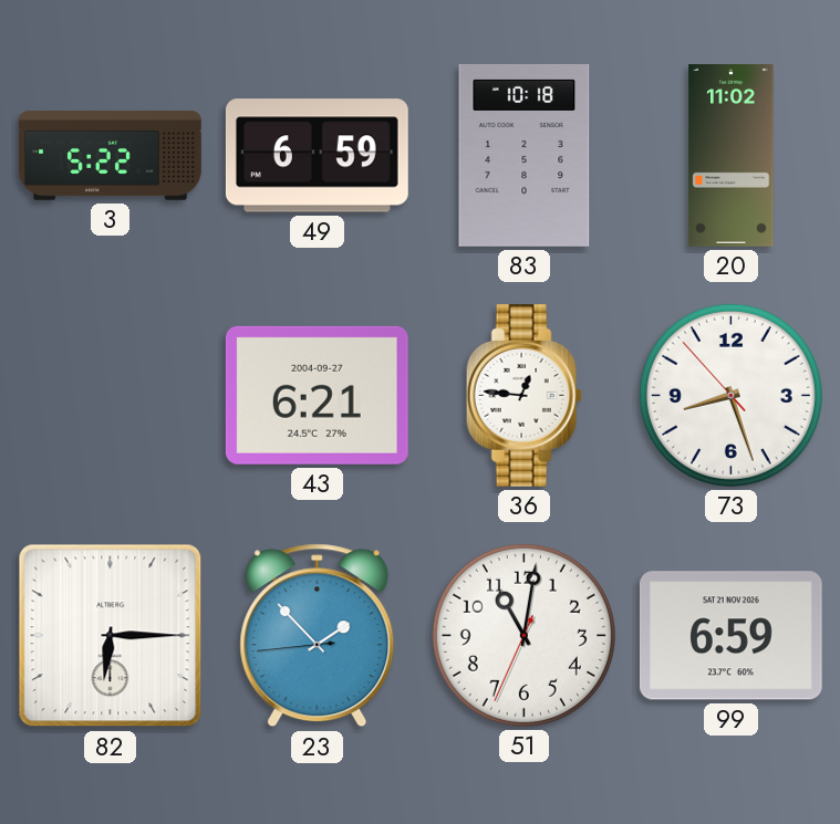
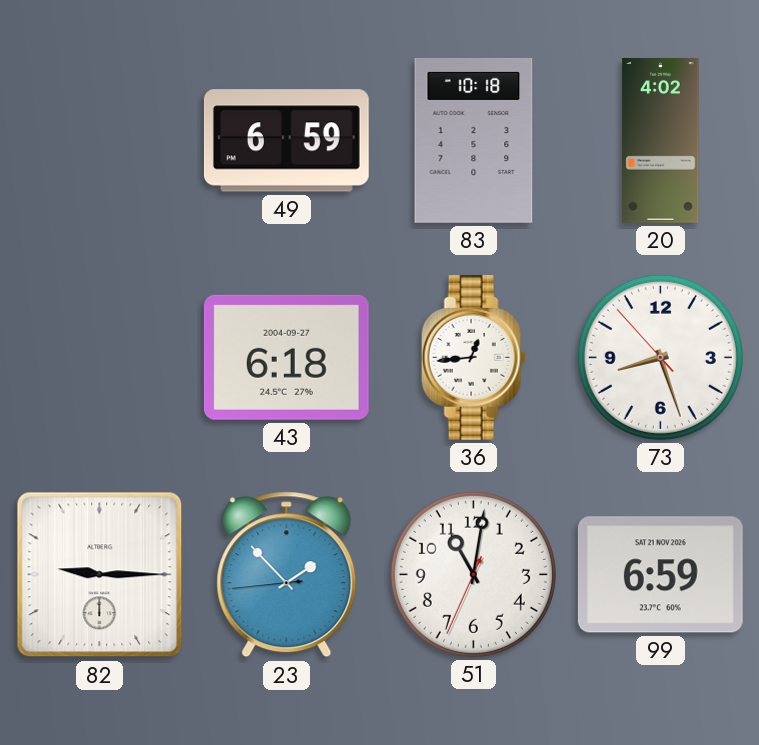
3: 5:22 -> none
20: 11:02 -> 4:02
43: 6:21 -> 6:18
36: 12:46 -> 12:44
82: 6:15 -> 9:15
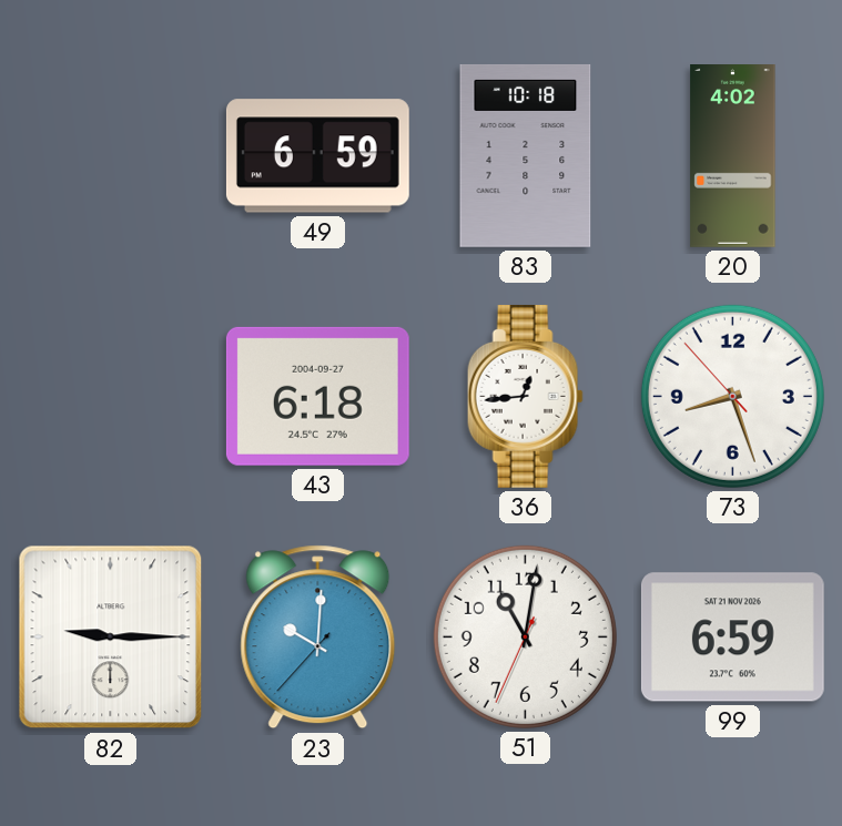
23: 1:52 -> 10:00
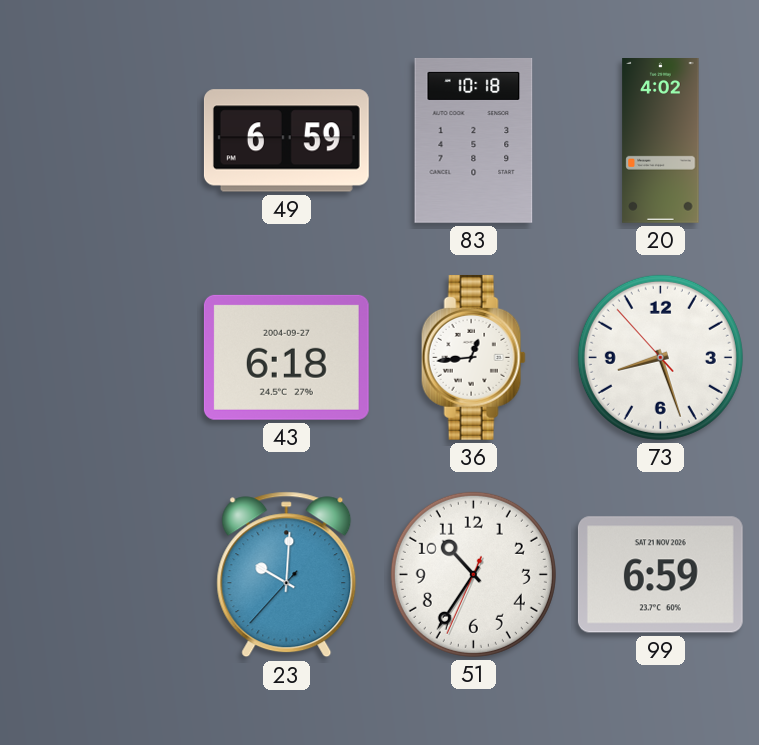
82: 9:15 -> none
51: 11:01 -> 10:35
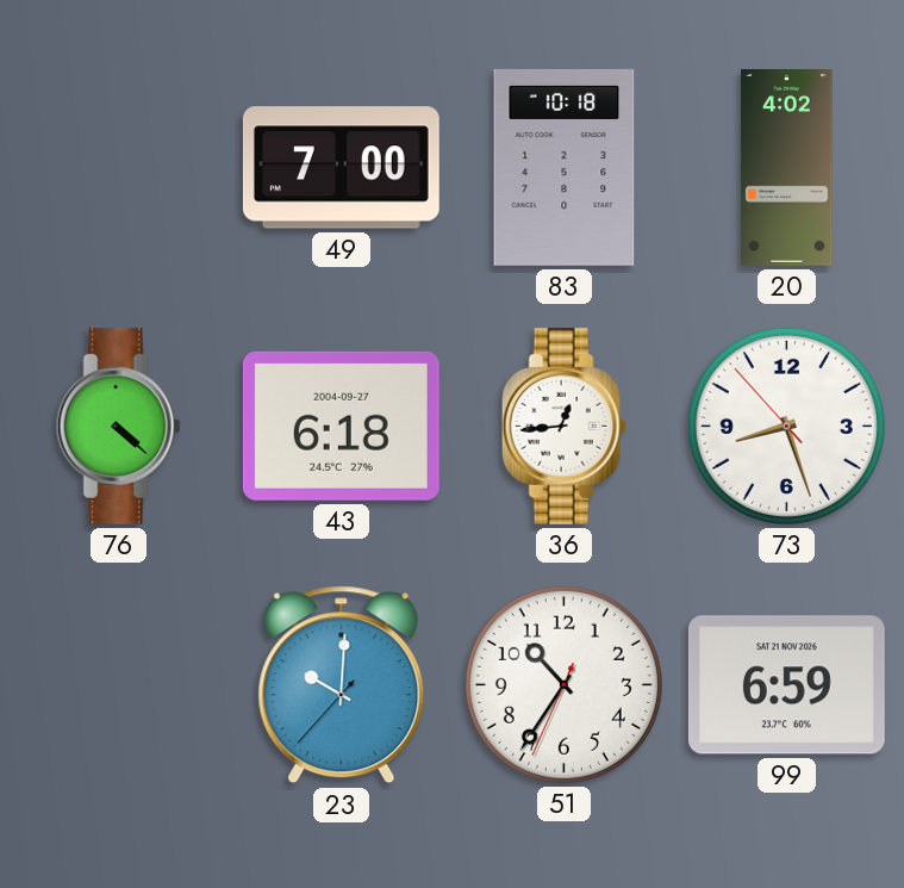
49: 6:59 -> 7:00
76: none -> 4:22
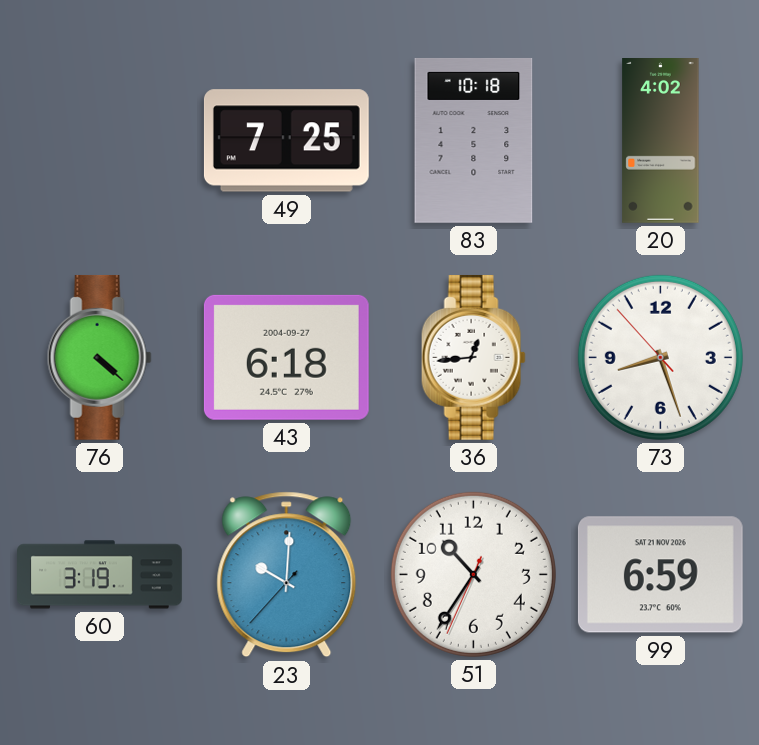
49: 7:00 -> 7:25
60: none -> 3:19
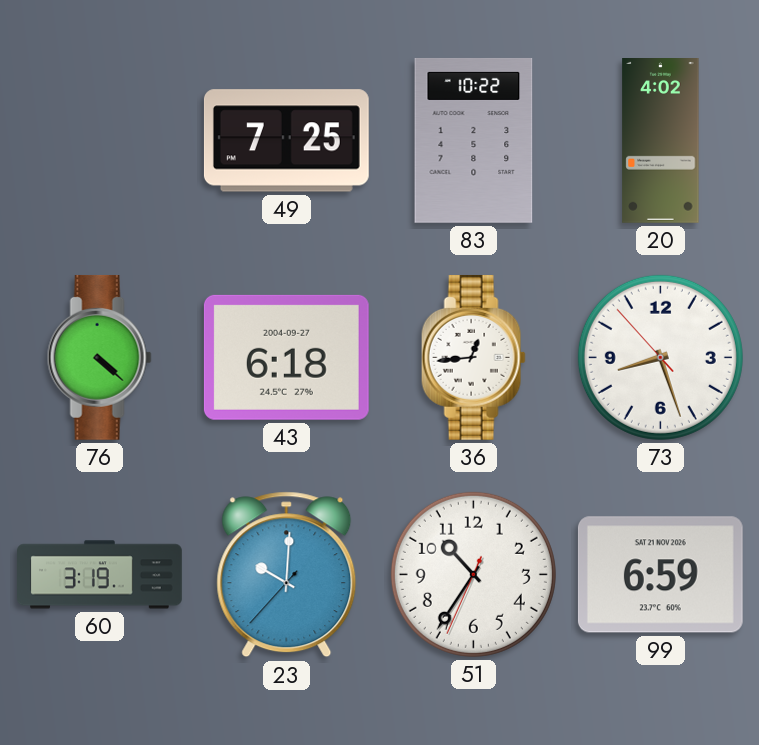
83: 10:18 -> 10:22
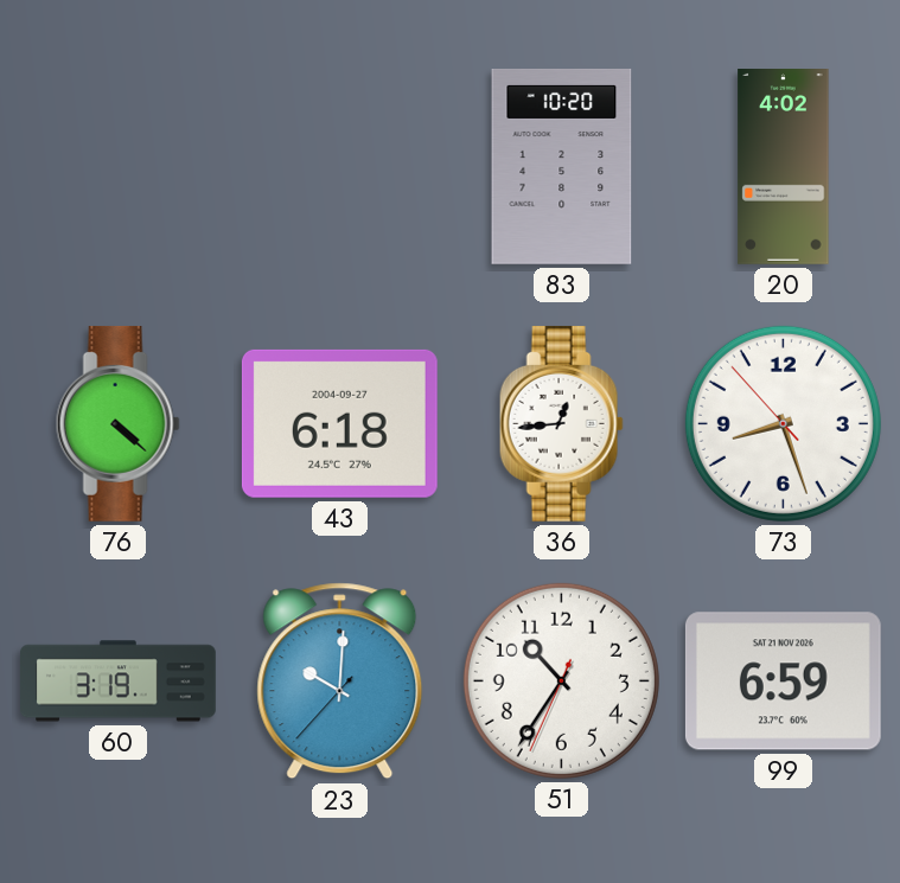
49: 7:25 -> none
83: 10:22 -> 10:20
